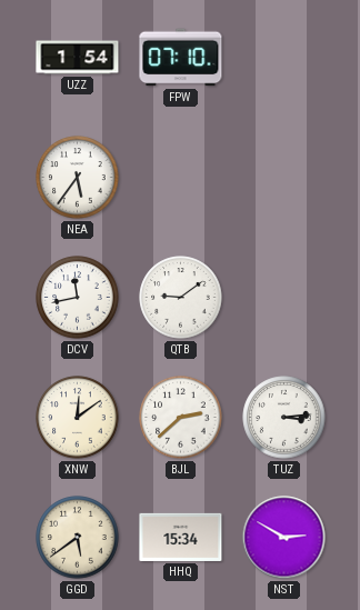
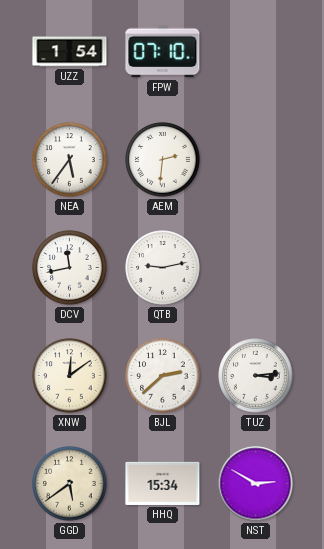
AEM: none -> 2:31
QTB: 9:09 -> 9:13
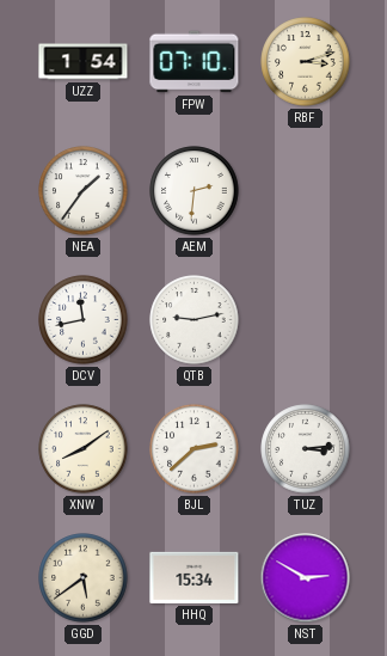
RBF: none -> 3:12
NEA: 5:36 -> 1:36
XNW: 12:09 -> 8:09
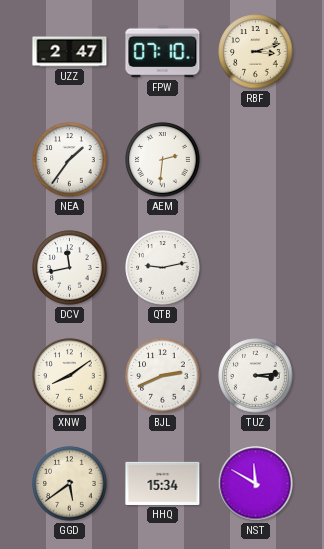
UZZ: 1:54 -> 2:47
BJL: 2:38 -> 2:41
NST: 2:50 -> 11:50
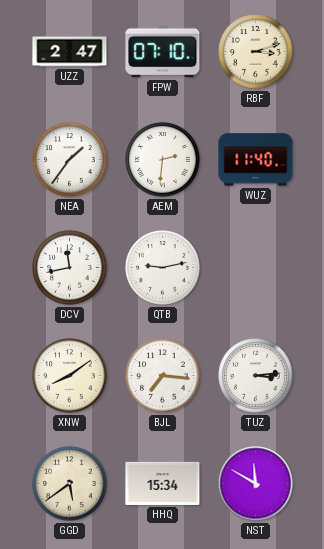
WUZ: none -> 11:40
BJL: 2:41 -> 7:16
